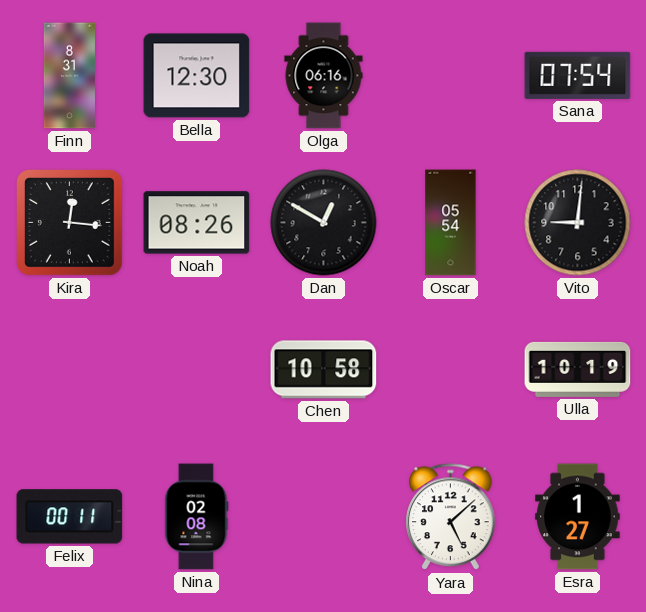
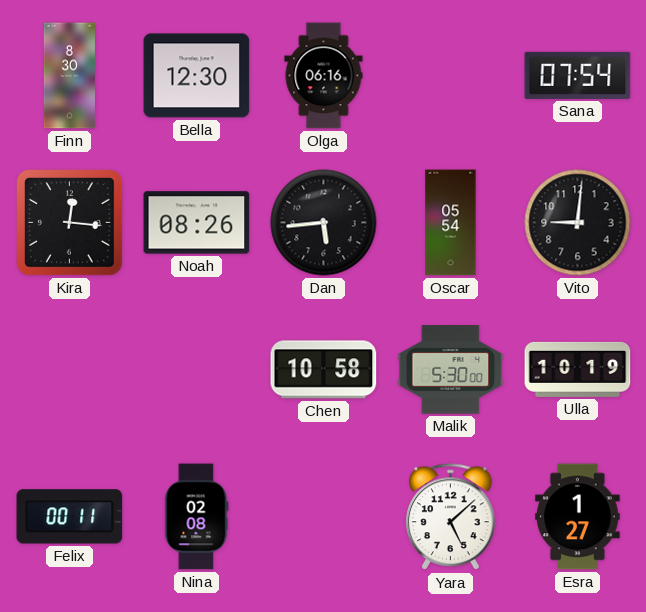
Finn: 8:31 -> 8:30
Dan: 12:50 -> 5:44
Malik: none -> 5:30
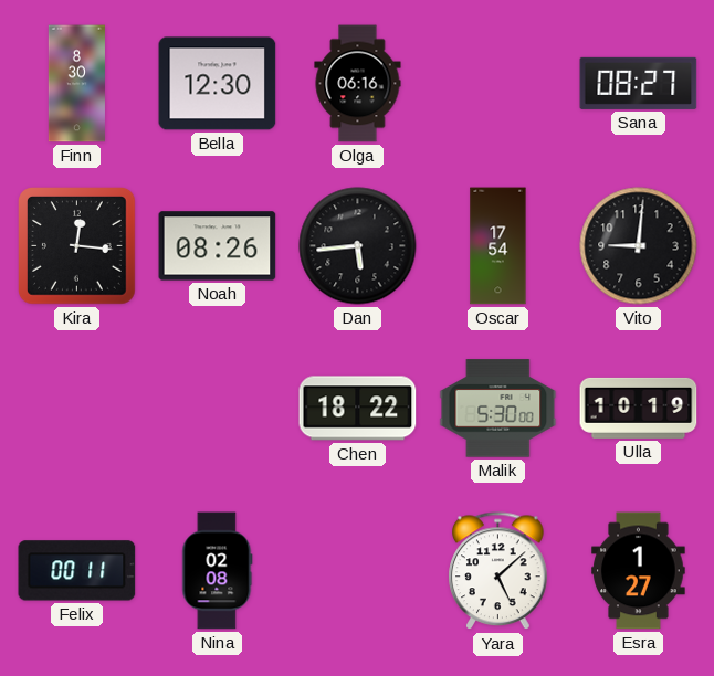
Sana: 07:54 -> 08:27
Oscar: 05:54 -> 17:54
Chen: 10:58 -> 18:22
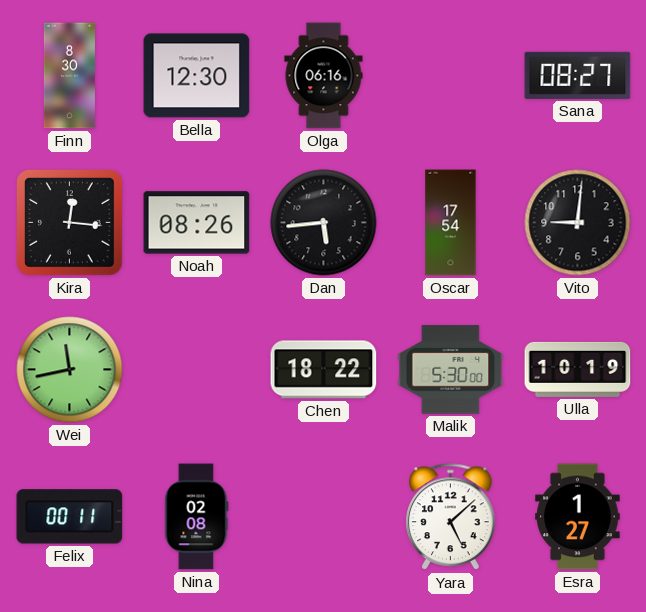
Wei: none -> 11:43
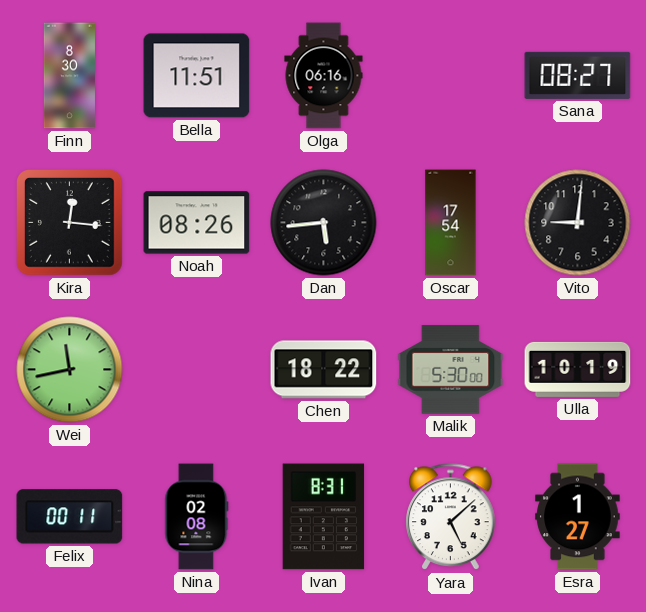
Bella: 12:30 -> 11:51
Ivan: none -> 8:31
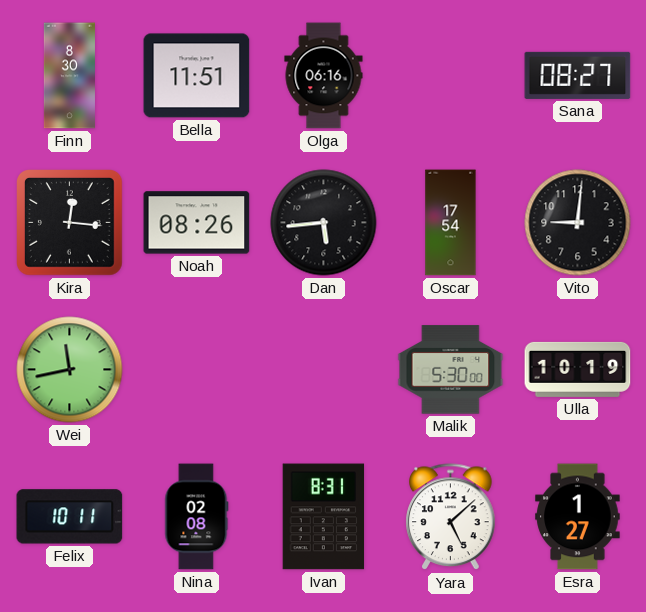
Chen: 18:22 -> none
Felix: 00:11 -> 10:11
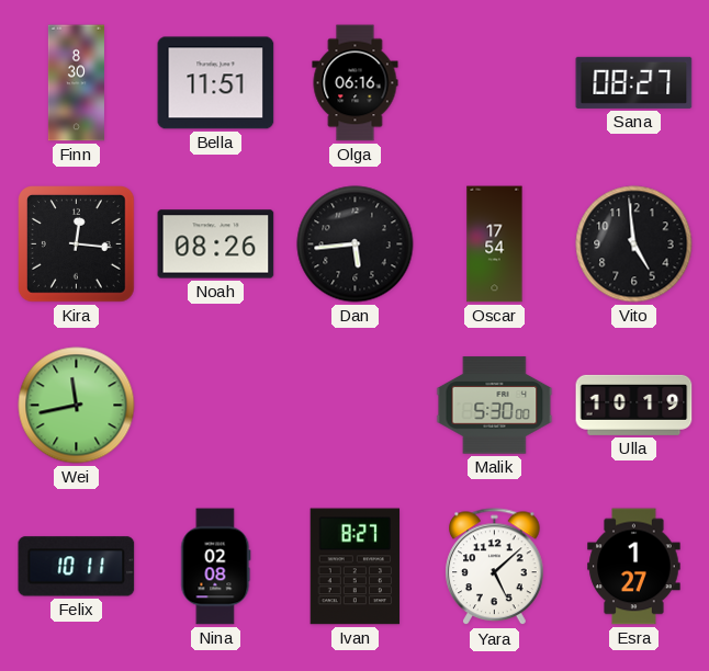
Vito: 9:01 -> 4:59
Ivan: 8:31 -> 8:27
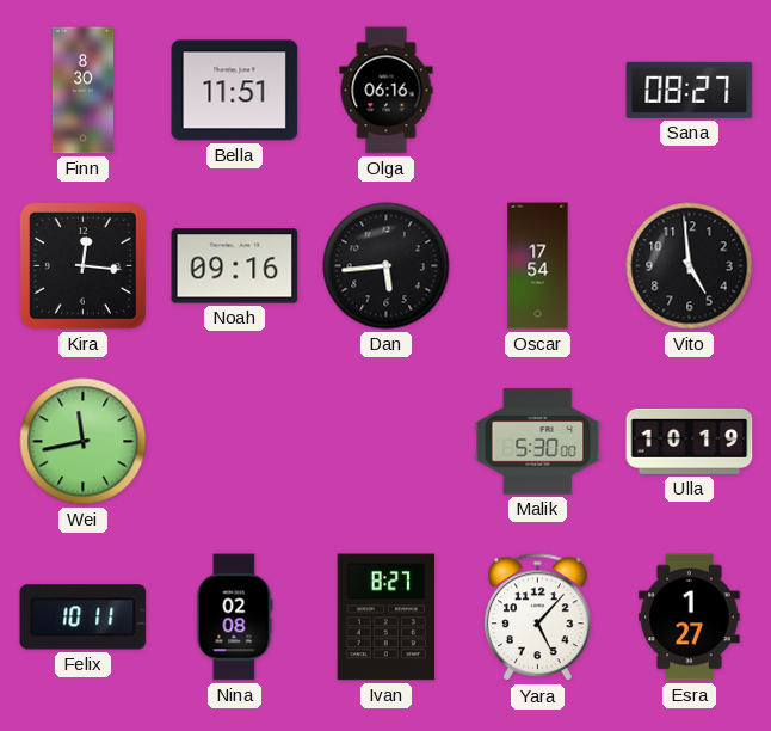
Noah: 08:26 -> 09:16
Yara: 5:08 -> 5:07
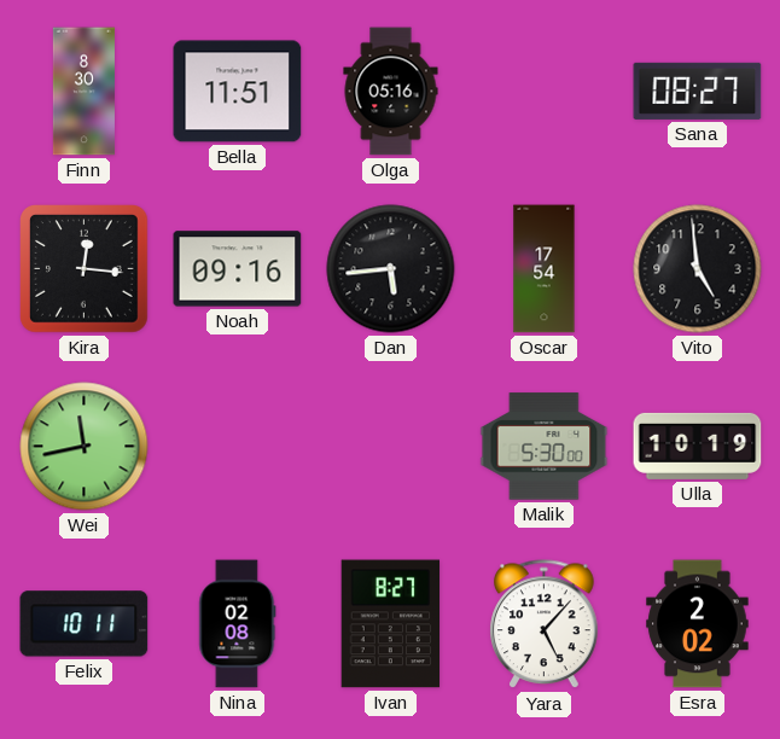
Olga: 06:16 -> 05:16
Esra: 1:27 -> 2:02
